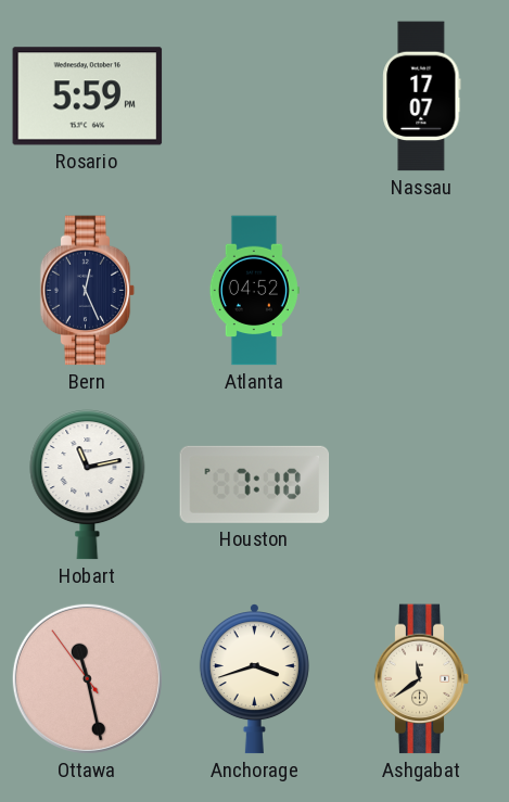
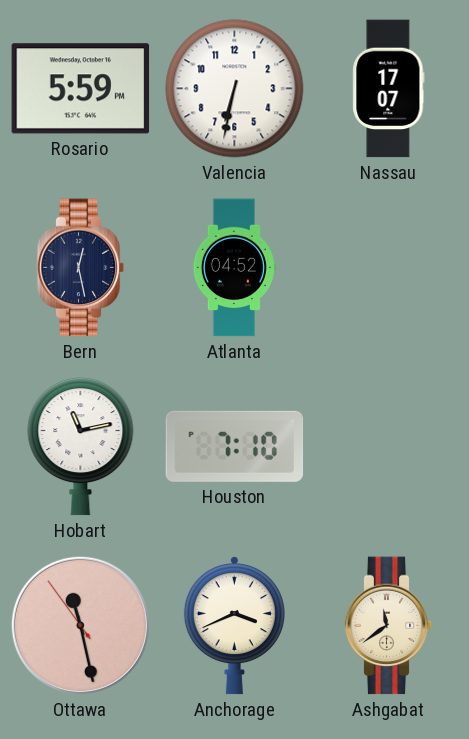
Valencia: none -> 6:32
Bern: 12:26 -> 12:28
Anchorage: 3:42 -> 3:41
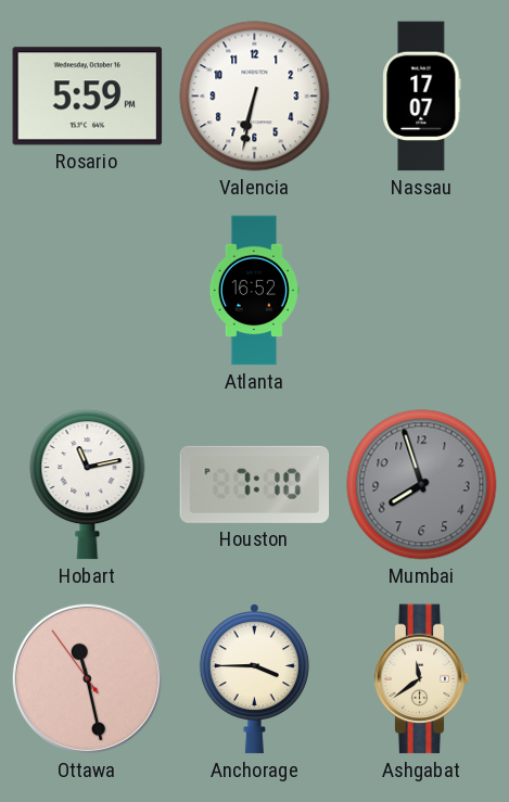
Bern: 12:28 -> none
Atlanta: 04:52 -> 16:52
Mumbai: none -> 7:57
Anchorage: 3:41 -> 3:45
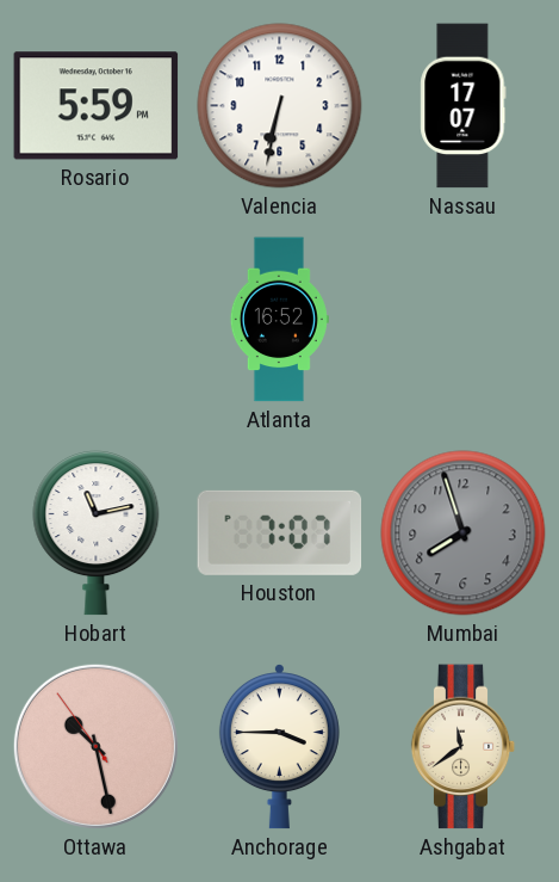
Houston: 7:10 -> 7:07
Ottawa: 11:27 -> 10:27
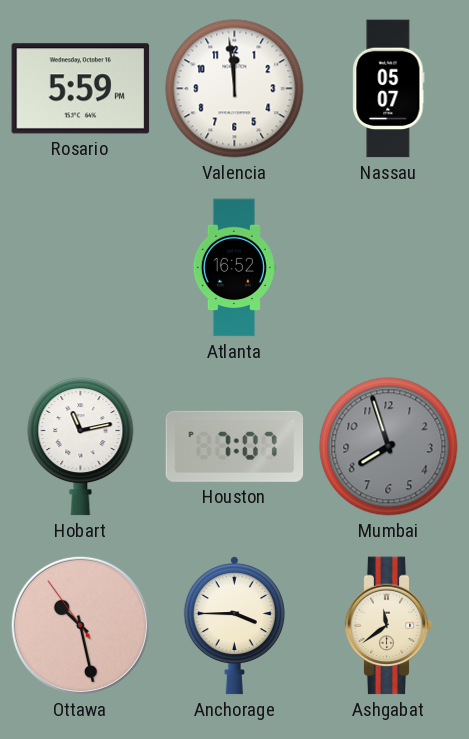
Valencia: 6:32 -> 11:59
Nassau: 17:07 -> 05:07
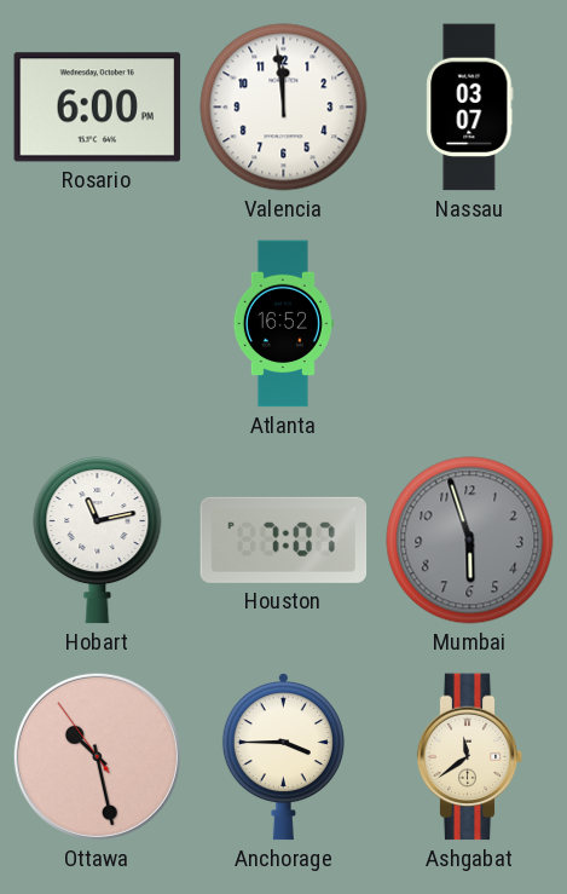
Rosario: 5:59 -> 6:00
Nassau: 05:07 -> 03:07
Mumbai: 7:57 -> 5:57
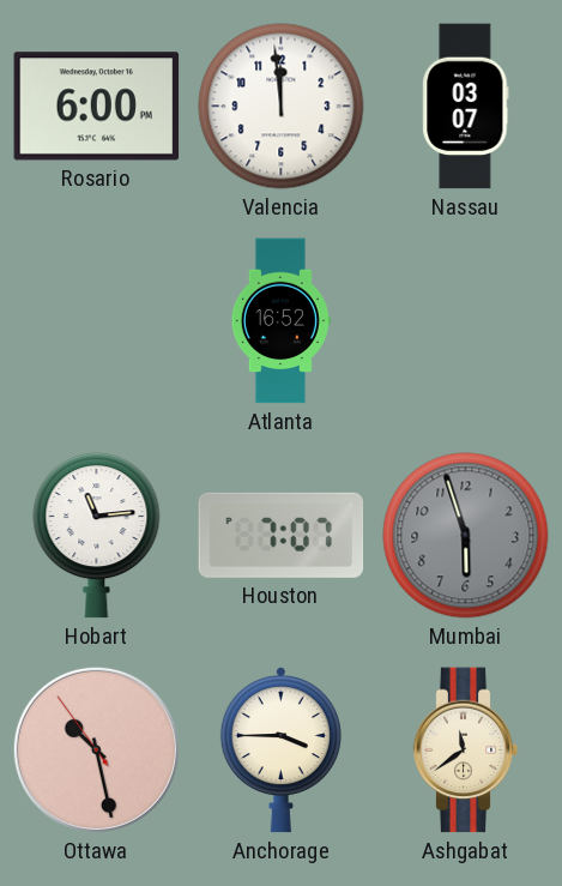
Hobart: 11:13 -> 11:14
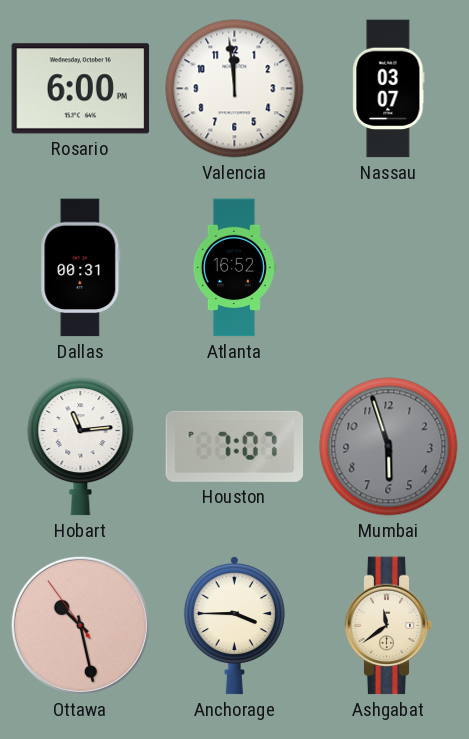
Dallas: none -> 00:31
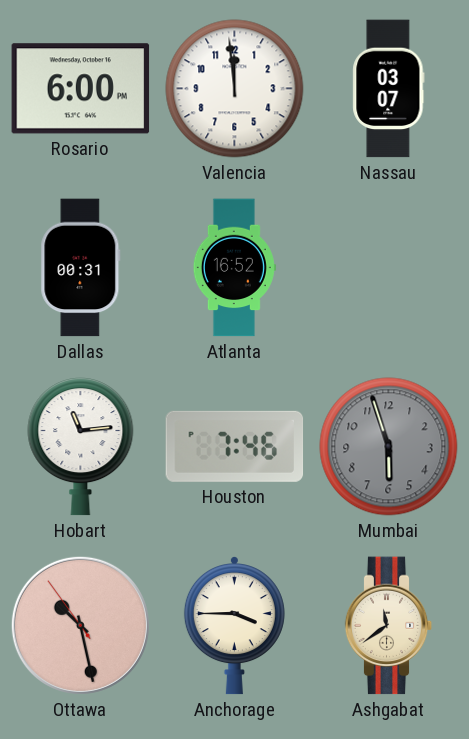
Houston: 7:07 -> 7:46
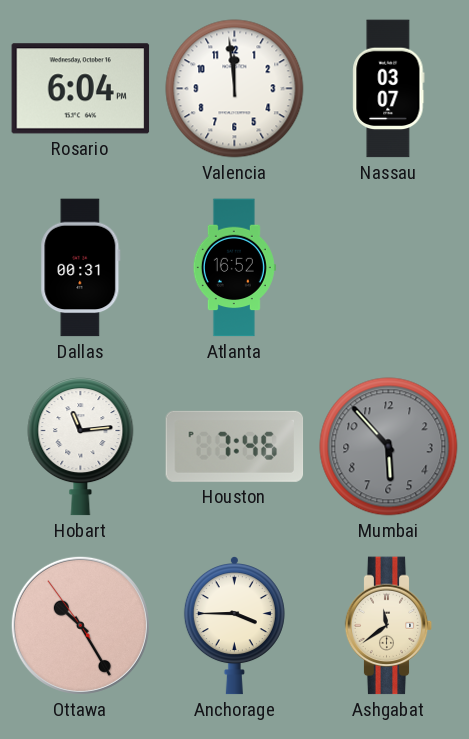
Rosario: 6:00 -> 6:04
Mumbai: 5:57 -> 5:53
Ottawa: 10:27 -> 10:24
